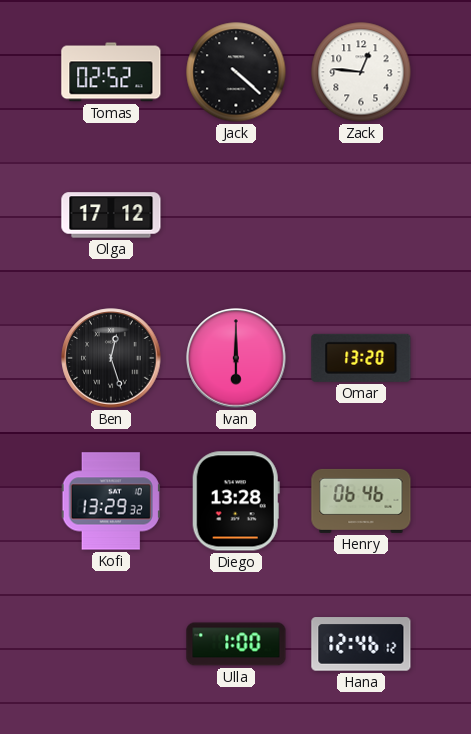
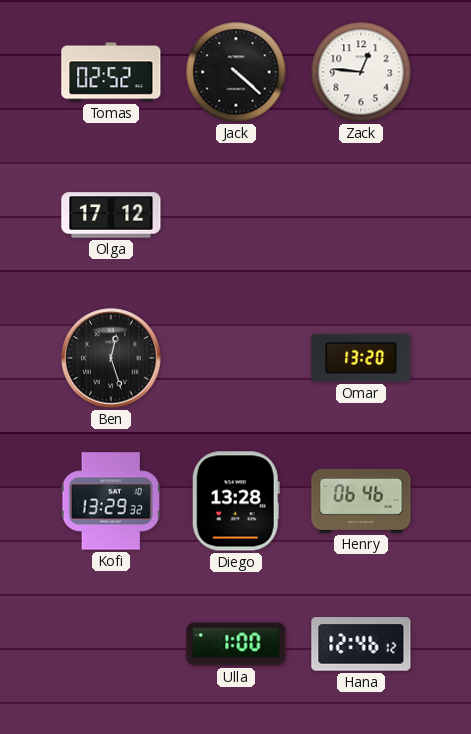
Ivan: 6:00 -> none
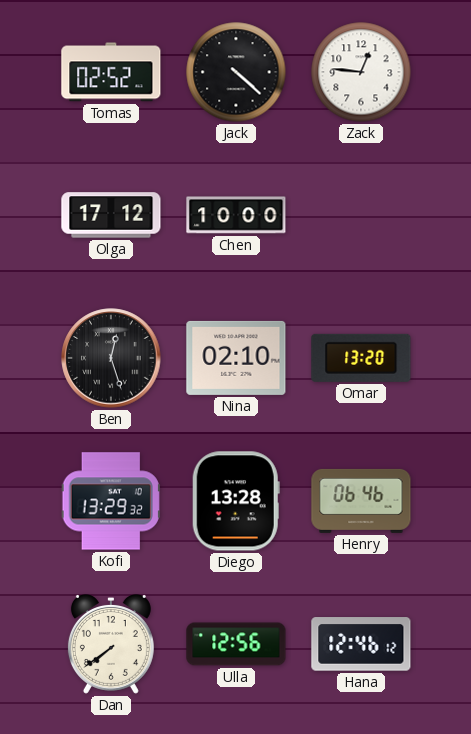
Chen: none -> 10:00
Nina: none -> 02:10
Dan: none -> 7:39
Ulla: 1:00 -> 12:56
